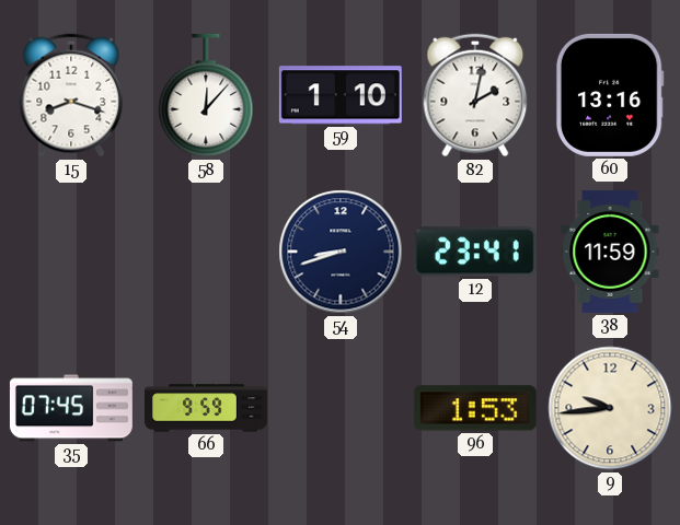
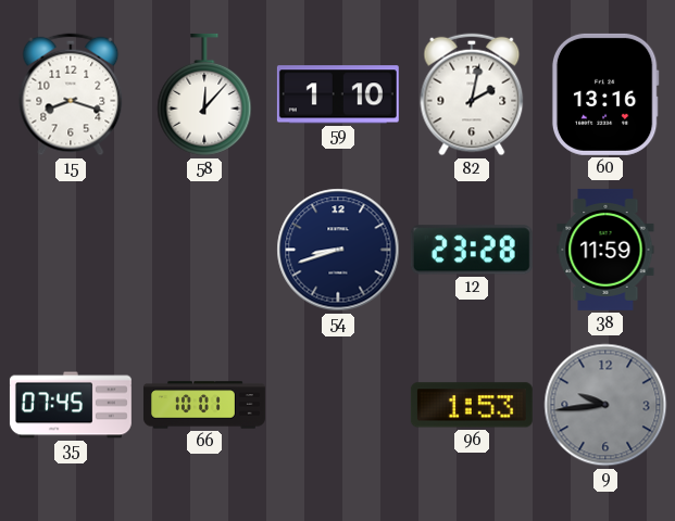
12: 23:41 -> 23:28
66: 9:59 -> 10:01
9 dial: cream -> grey
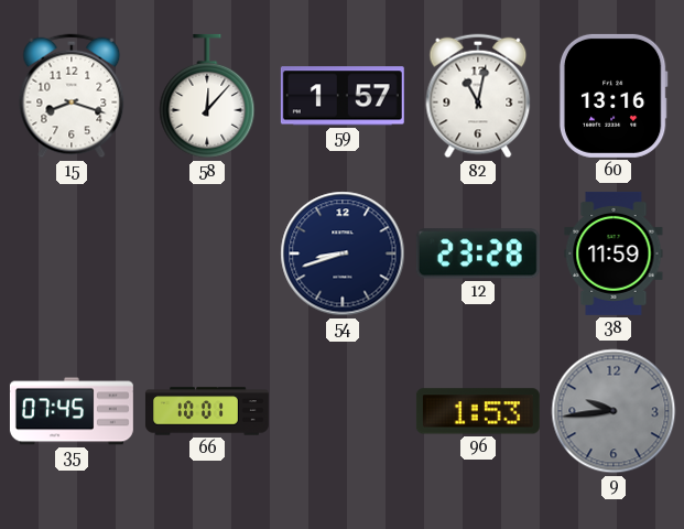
59: 1:10 -> 1:57
82: 2:02 -> 11:02
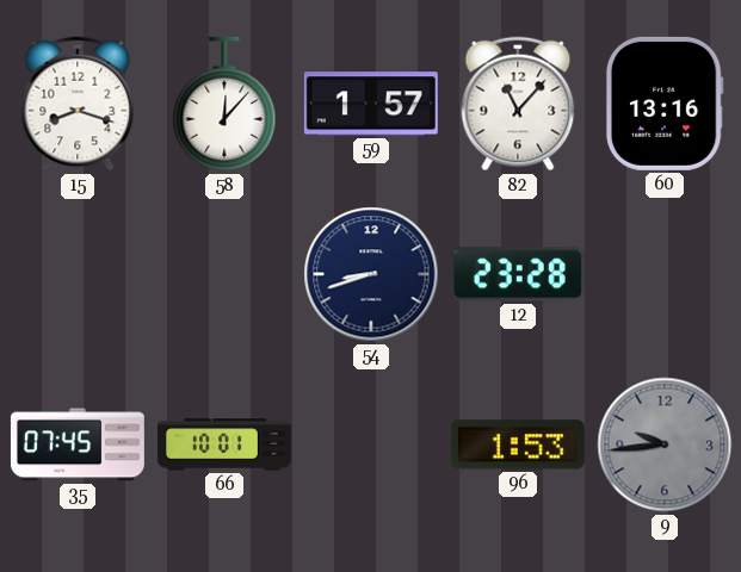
82: 11:02 -> 11:07
38: 11:59 -> none
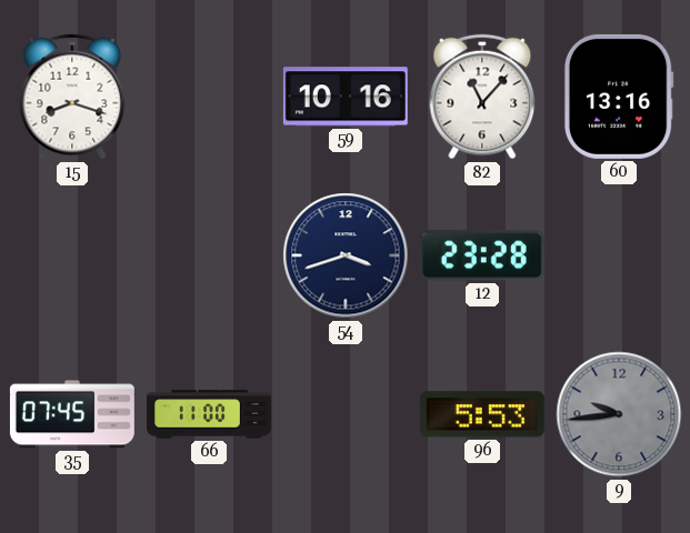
58: 12:07 -> none
59: 1:57 -> 10:16
54: 8:42 -> 3:42
66: 10:01 -> 11:00
96: 1:53 -> 5:53
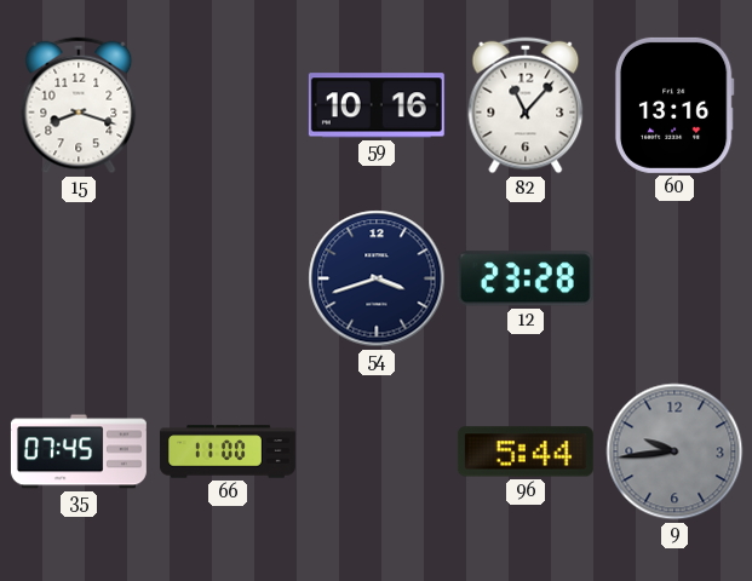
96: 5:53 -> 5:44
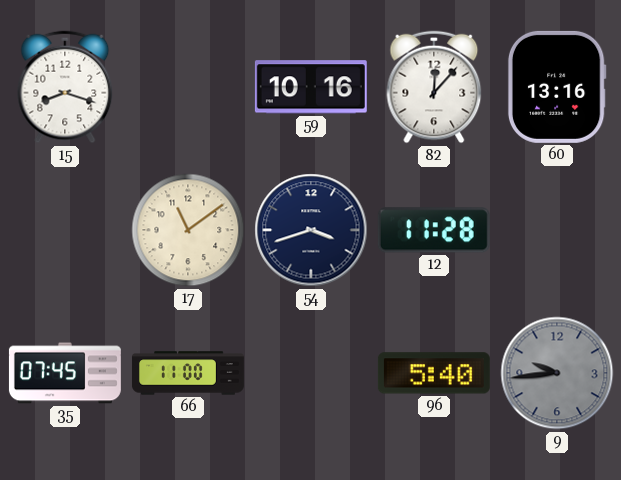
82: 11:07 -> 12:07
17: none -> 11:09
12: 23:28 -> 11:28
96: 5:44 -> 5:40
